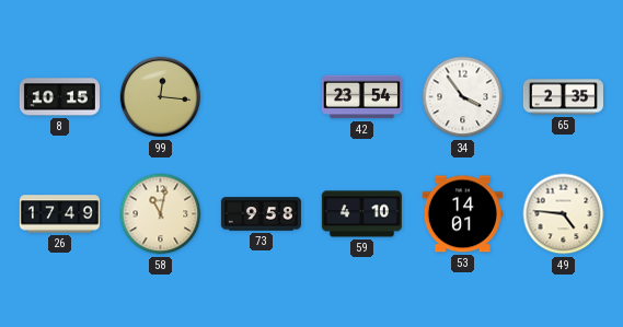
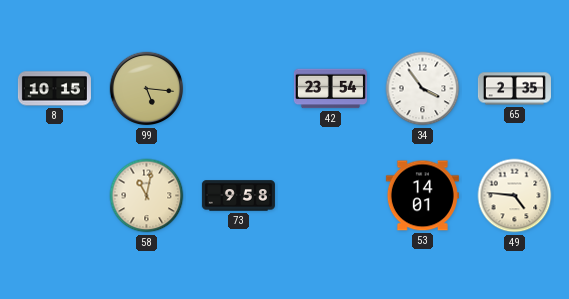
99: 12:16 -> 5:16
26: 17:49 -> none
59: 4:10 -> none
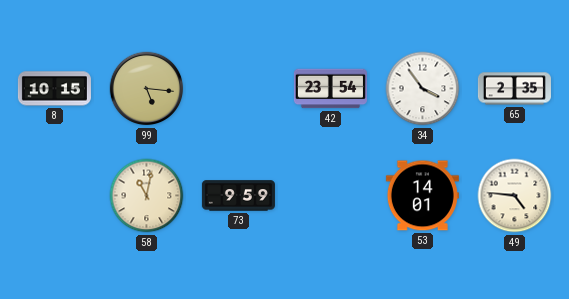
73: 9:58 -> 9:59
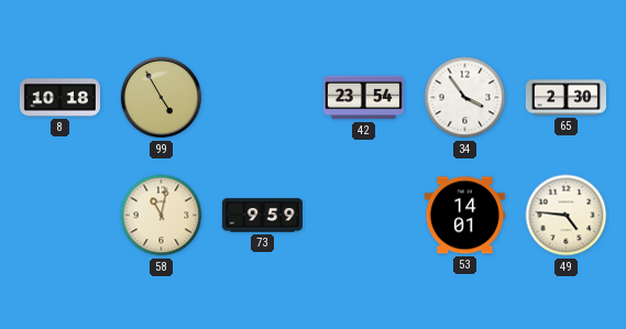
8: 10:15 -> 10:18
99: 5:16 -> 4:55
65: 2:35 -> 2:30
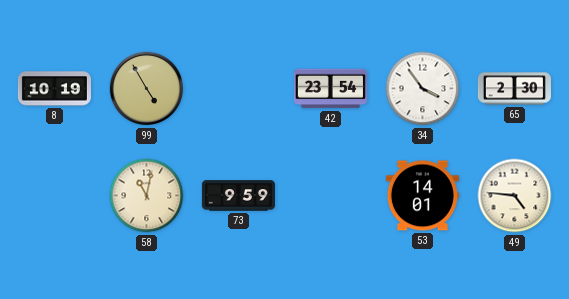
8: 10:18 -> 10:19
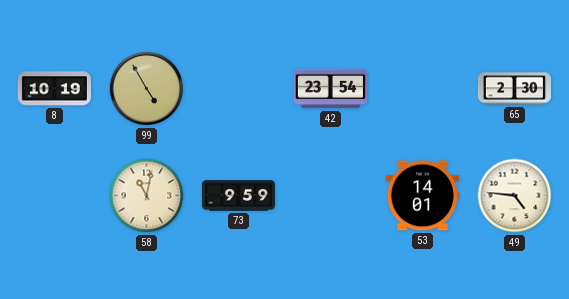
34: 3:54 -> none
